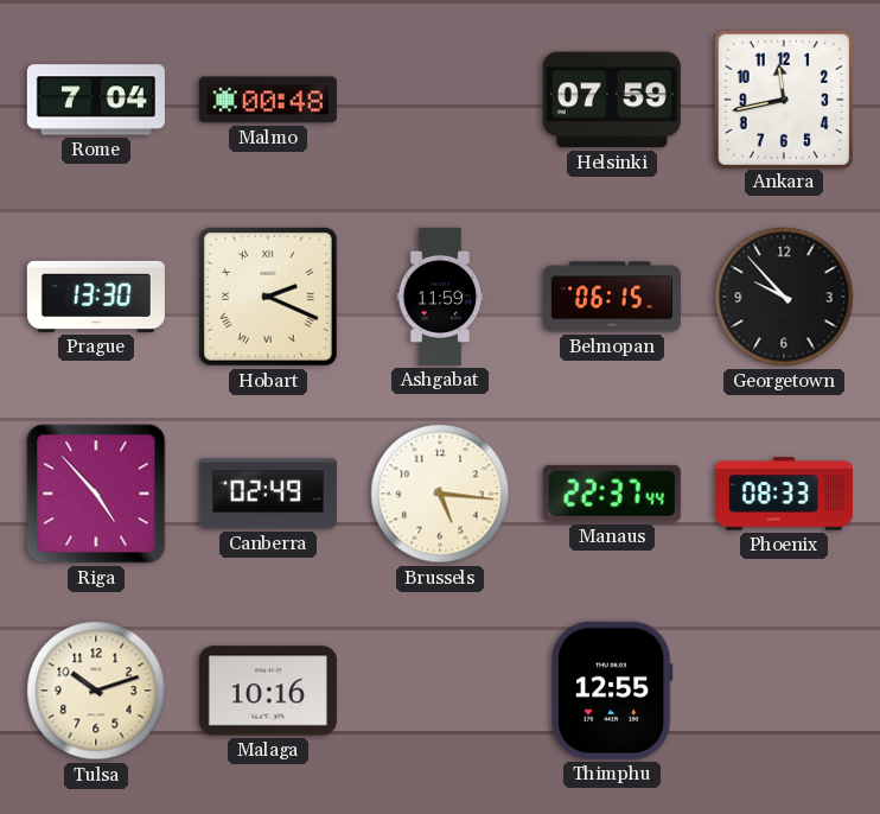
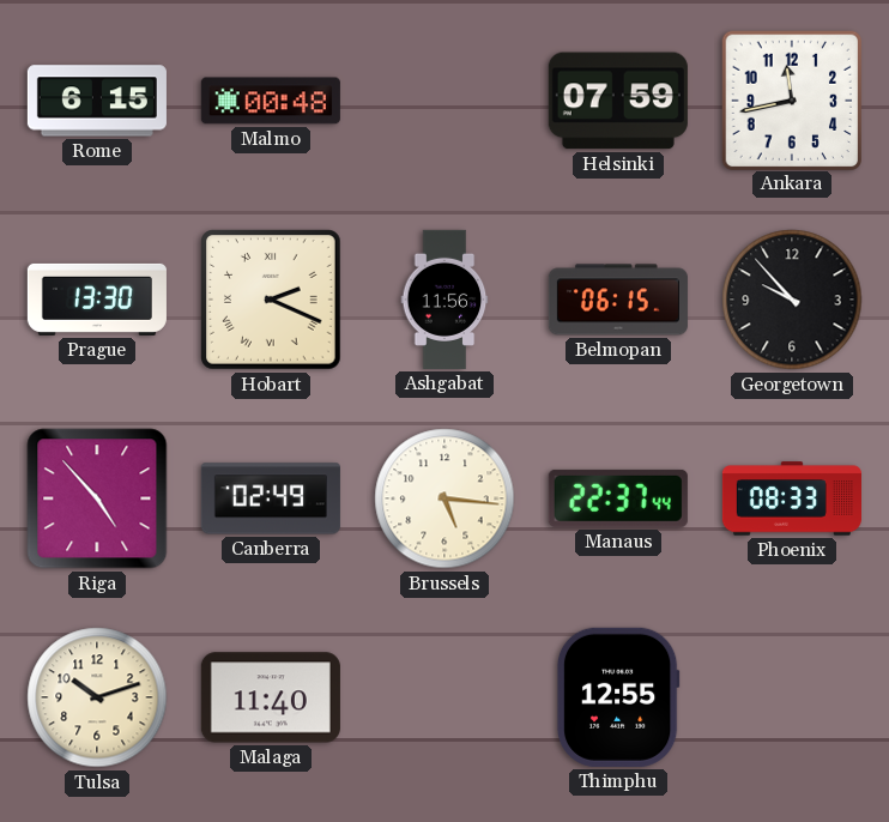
Rome: 7:04 -> 6:15
Ashgabat: 11:59 -> 11:56
Malaga: 10:16 -> 11:40
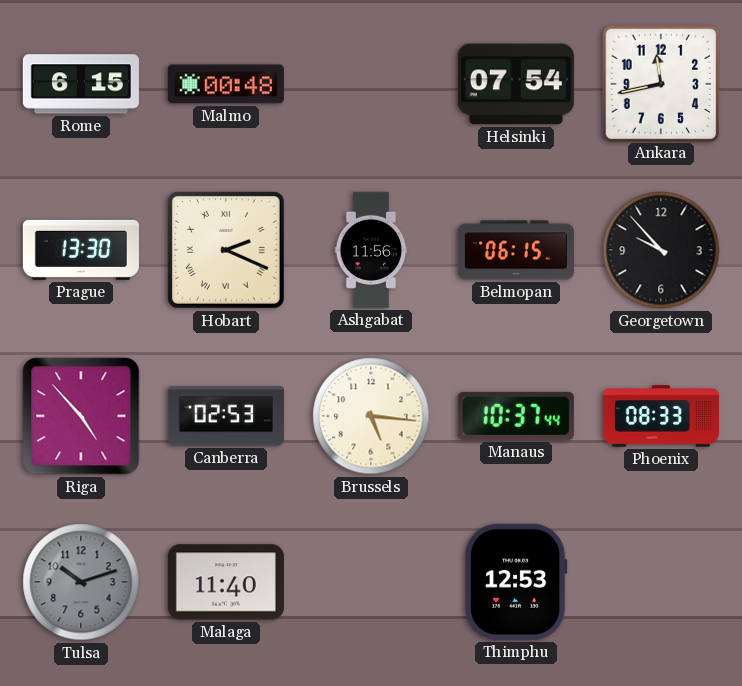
Helsinki: 07:59 -> 07:54
Canberra: 02:49 -> 02:53
Manaus: 22:37 -> 10:37
Tulsa dial: cream -> grey
Thimphu: 12:55 -> 12:53
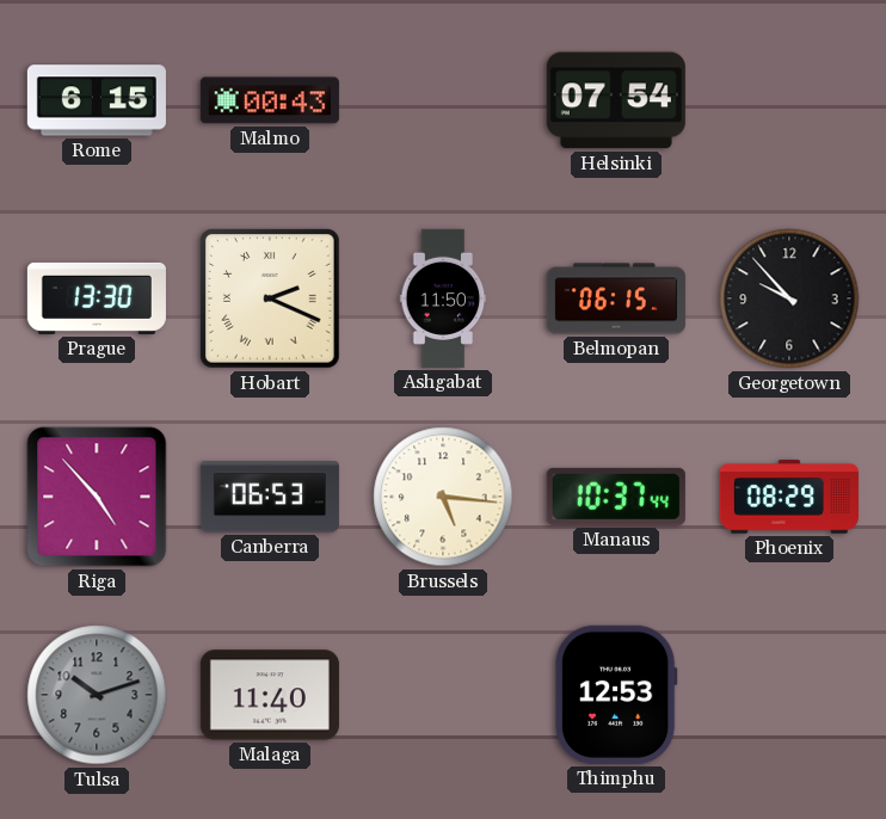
Malmo: 00:48 -> 00:43
Ankara: 11:43 -> none
Ashgabat: 11:56 -> 11:50
Canberra: 02:53 -> 06:53
Phoenix: 08:33 -> 08:29
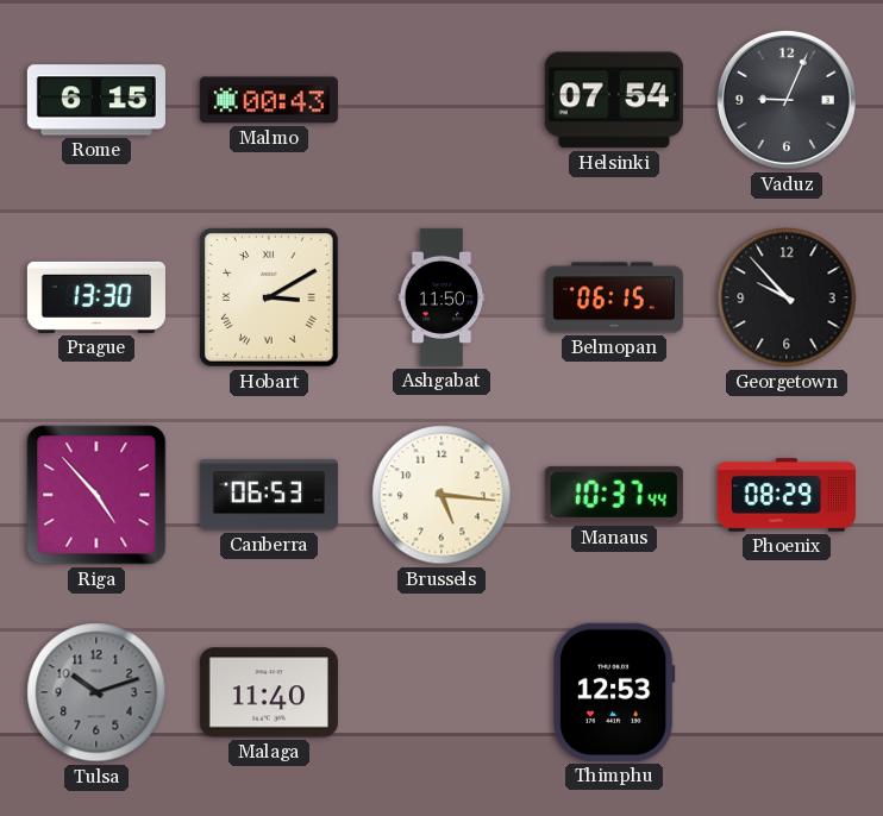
Vaduz: none -> 9:04
Hobart: 2:19 -> 3:10
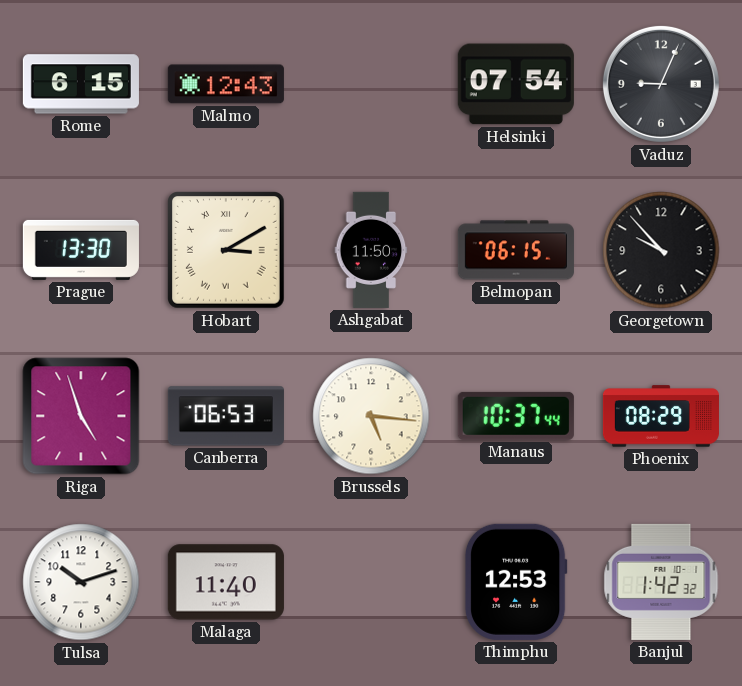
Malmo: 00:43 -> 12:43
Riga: 4:53 -> 4:57
Tulsa dial: grey -> white
Banjul: none -> 1:42
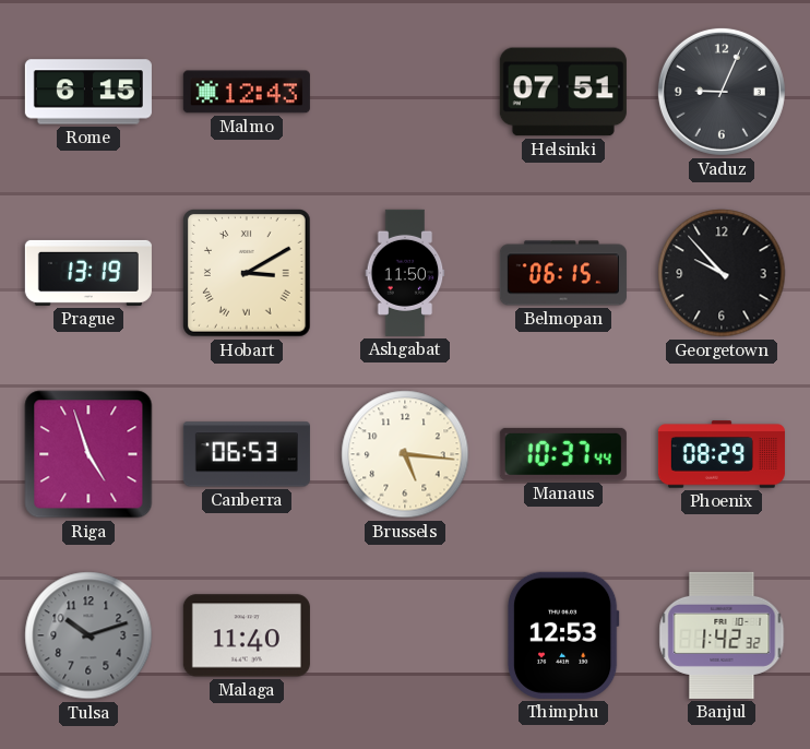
Helsinki: 07:54 -> 07:51
Prague: 13:30 -> 13:19
Tulsa dial: white -> grey
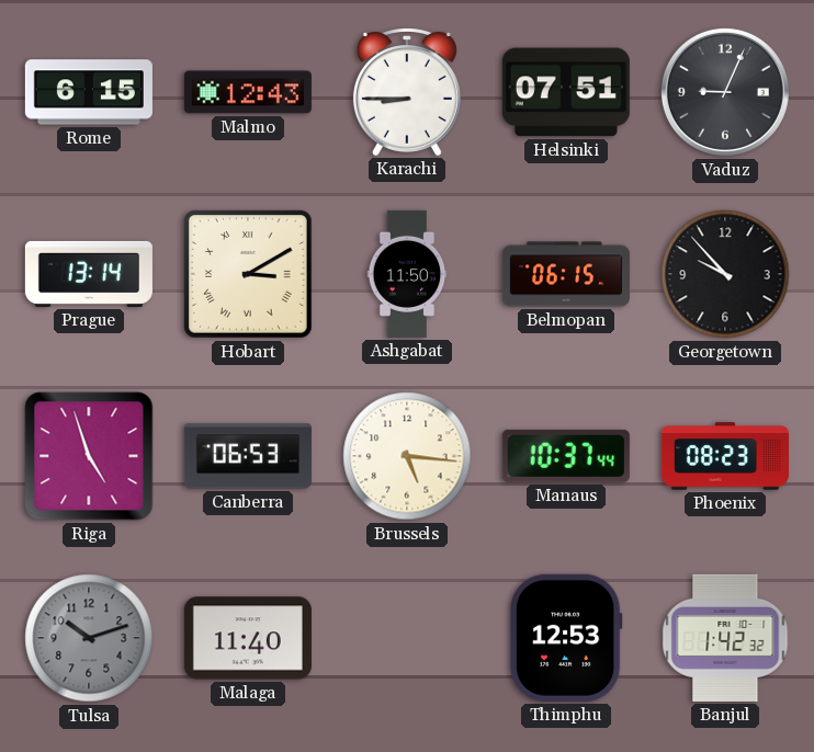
Karachi: none -> 8:45
Prague: 13:19 -> 13:14
Phoenix: 08:29 -> 08:23
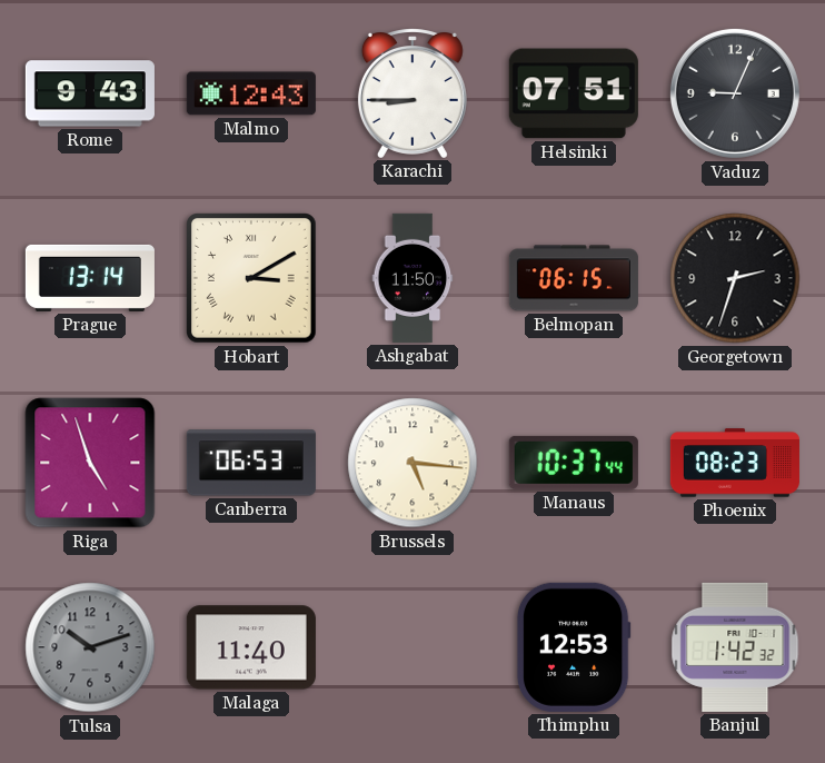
Rome: 6:15 -> 9:43
Georgetown: 9:53 -> 2:33
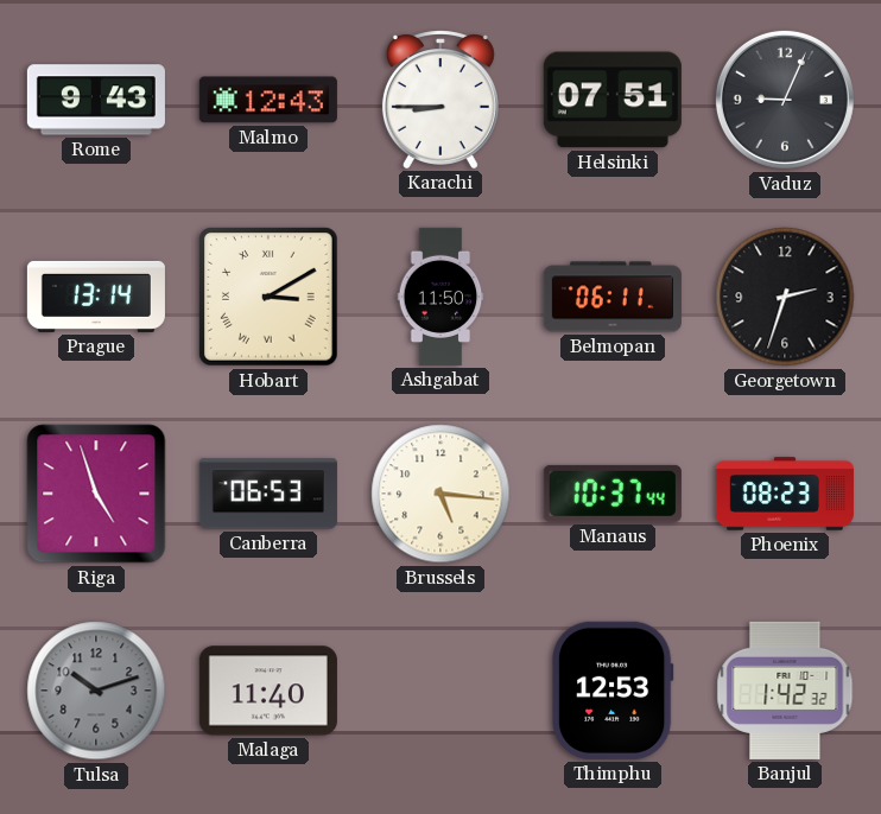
Belmopan: 06:15 -> 06:11
